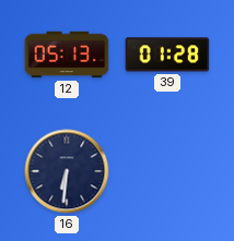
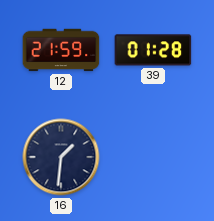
12: 05:13 -> 21:59
16: 6:31 -> 1:31
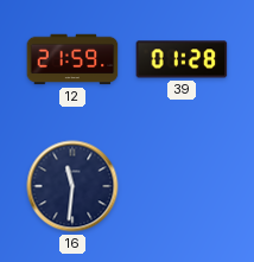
16: 1:31 -> 11:31
